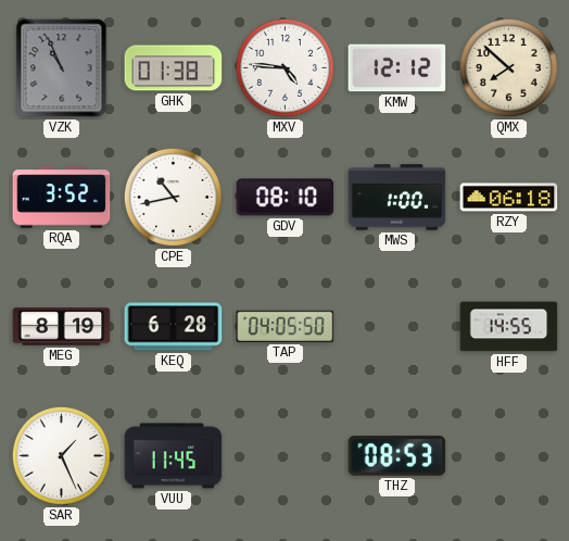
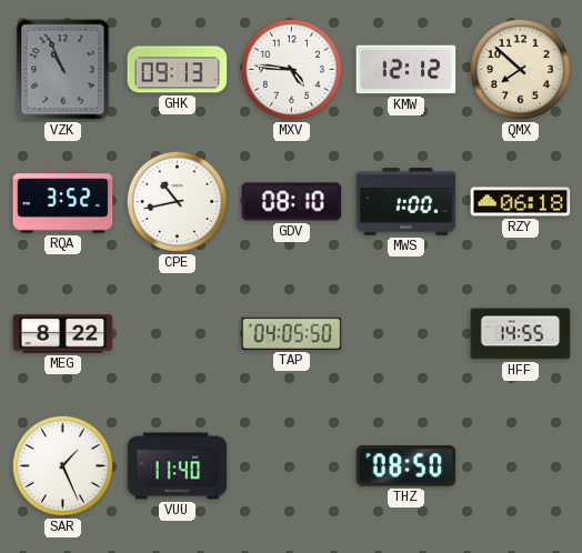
GHK: 01:38 -> 09:13
MEG: 8:19 -> 8:22
KEQ: 6:28 -> none
VUU: 11:45 -> 11:40
THZ: 08:53 -> 08:50
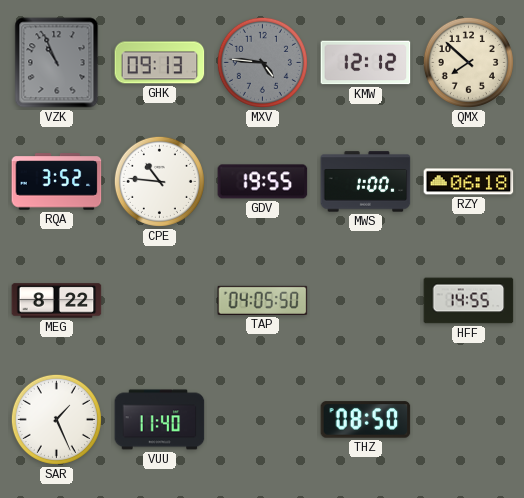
MXV dial: white -> grey
CPE: 10:43 -> 10:46
GDV: 08:10 -> 19:55
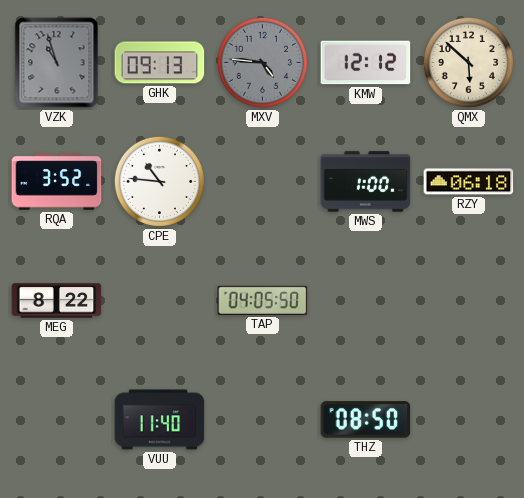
VZK: 10:56 -> 10:57
QMX: 7:52 -> 5:52
GDV: 19:55 -> none
HFF: 14:55 -> none
SAR: 1:26 -> none
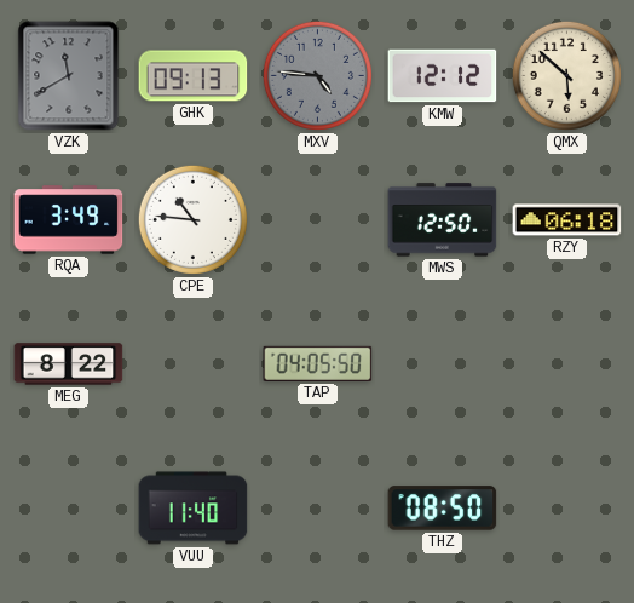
VZK: 10:57 -> 11:40
RQA: 3:52 -> 3:49
MWS: 1:00 -> 12:50
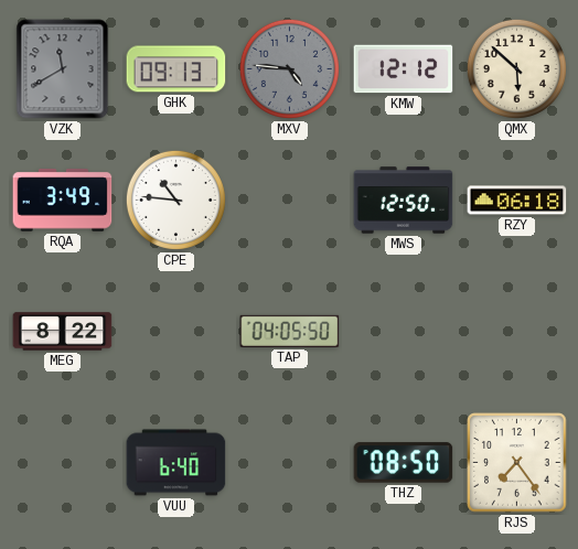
VUU: 11:40 -> 6:40
RJS: none -> 7:24
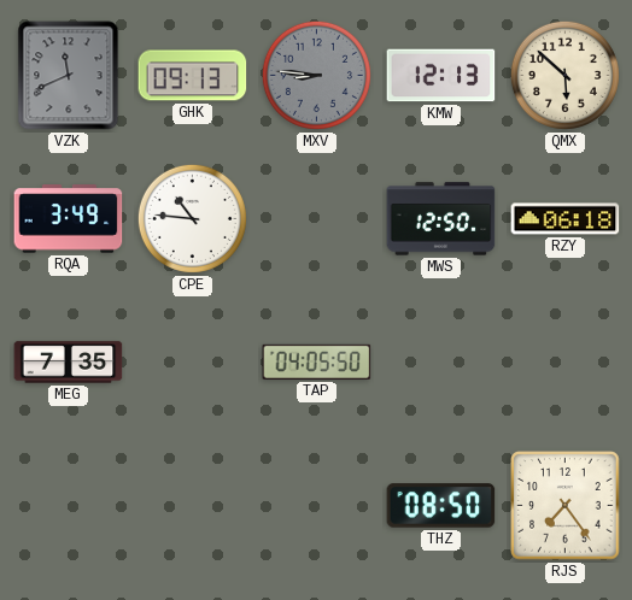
VZK: 11:40 -> 11:41
MXV: 4:46 -> 8:46
KMW: 12:12 -> 12:13
MEG: 8:22 -> 7:35
VUU: 6:40 -> none
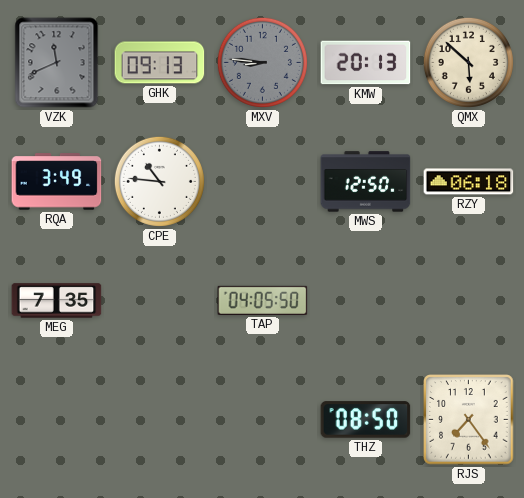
KMW: 12:13 -> 20:13
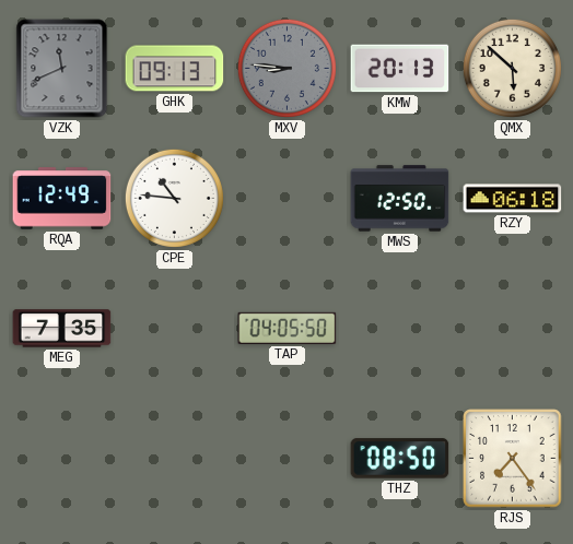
RQA: 3:49 -> 12:49
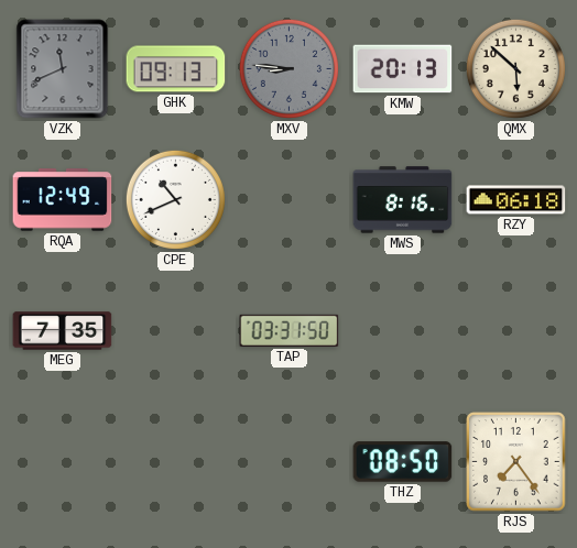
CPE: 10:46 -> 10:41
MWS: 12:50 -> 8:16
TAP: 04:05 -> 03:31
